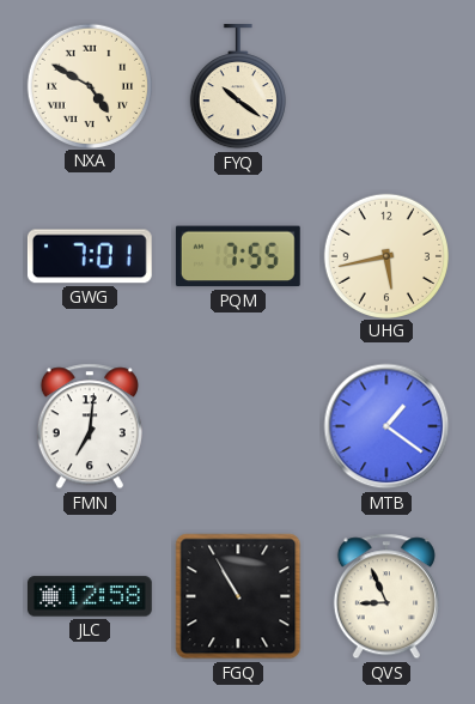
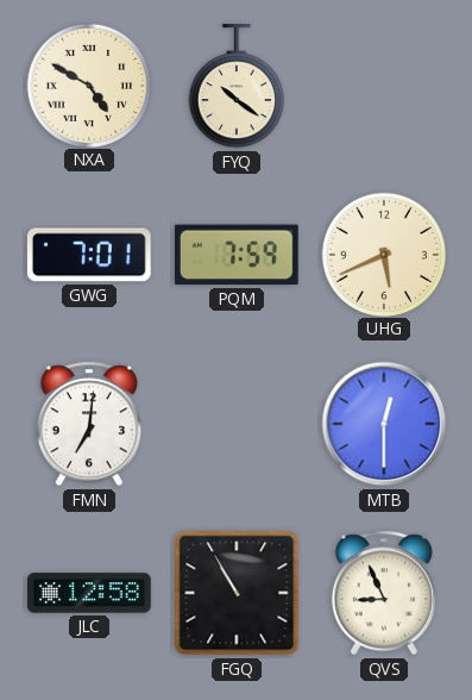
PQM: 7:55 -> 7:59
UHG: 5:43 -> 5:41
MTB: 1:21 -> 12:30
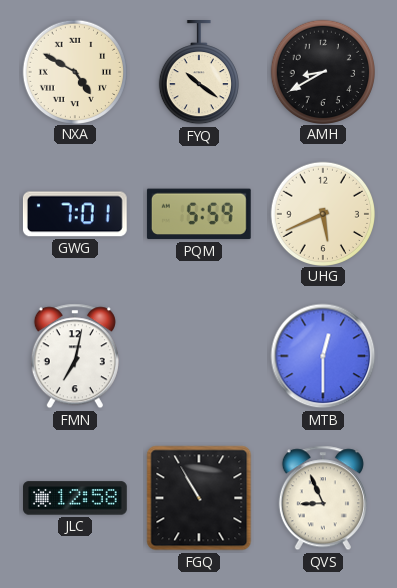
AMH: none -> 8:40
PQM: 7:59 -> 5:59
FMN: 7:01 -> 7:02
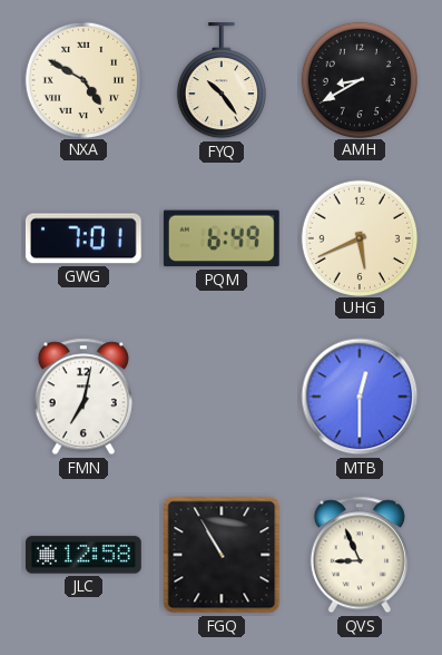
FYQ: 10:21 -> 10:24
PQM: 5:59 -> 6:49
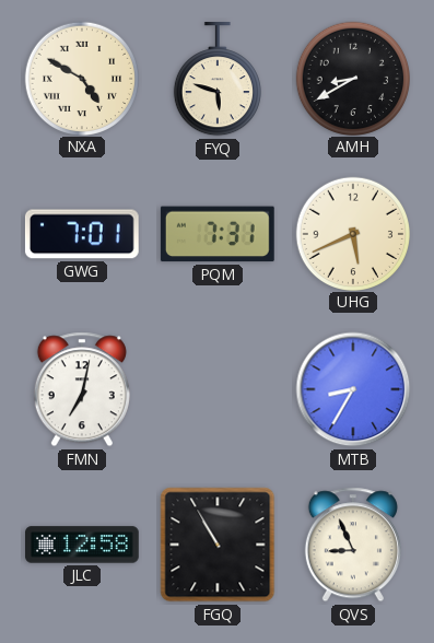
FYQ: 10:24 -> 5:48
PQM: 6:49 -> 7:31
MTB: 12:30 -> 8:35
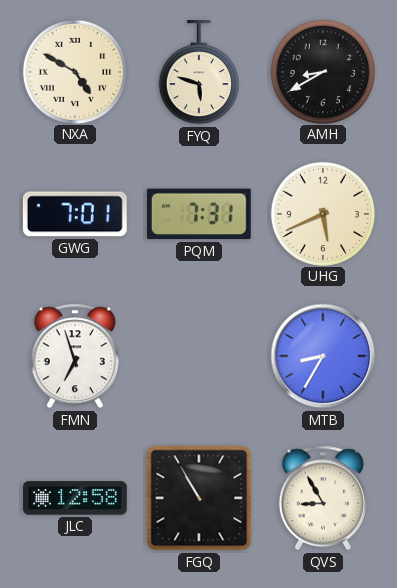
FMN: 7:02 -> 6:57
QVS: 8:56 -> 8:55
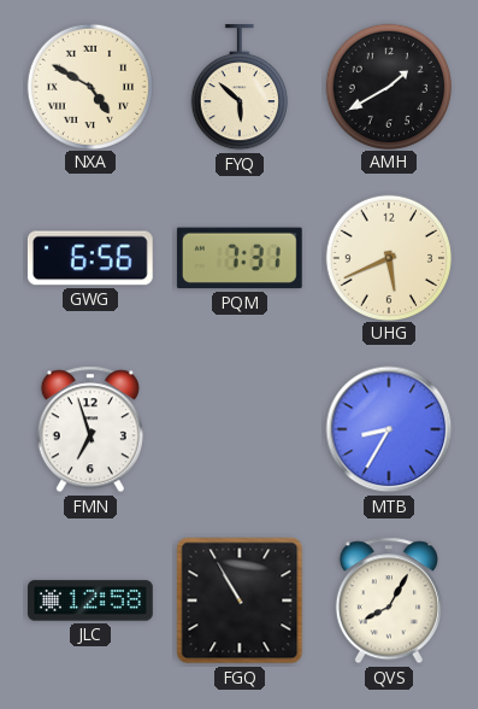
FYQ: 5:48 -> 5:52
AMH: 8:40 -> 1:40
GWG: 7:01 -> 6:56
QVS: 8:55 -> 8:05
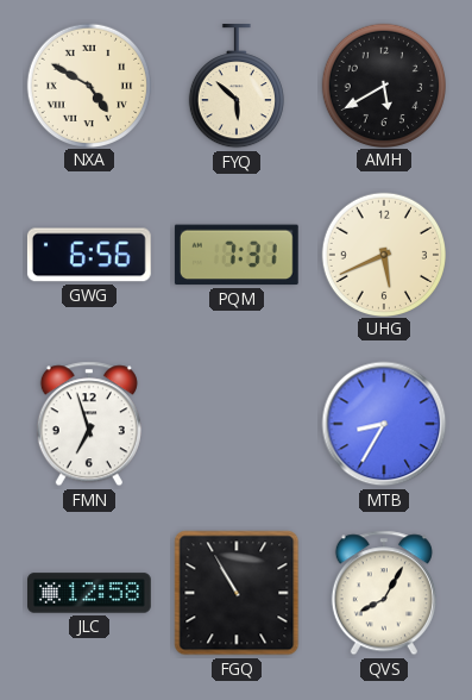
AMH: 1:40 -> 5:40
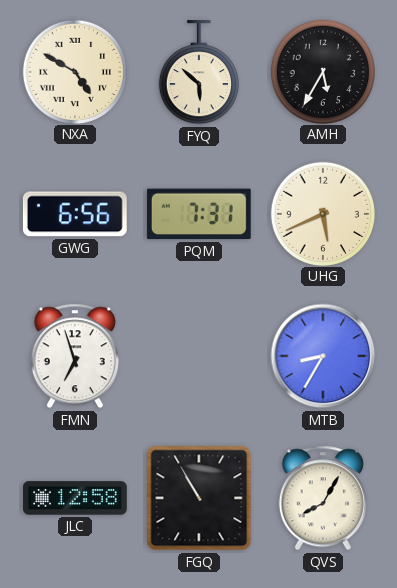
AMH: 5:40 -> 5:35
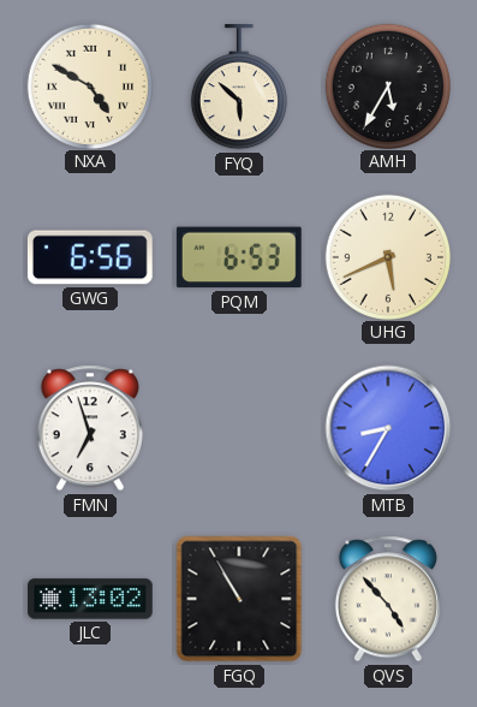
PQM: 7:31 -> 6:53
JLC: 12:58 -> 13:02
QVS: 8:05 -> 4:53
